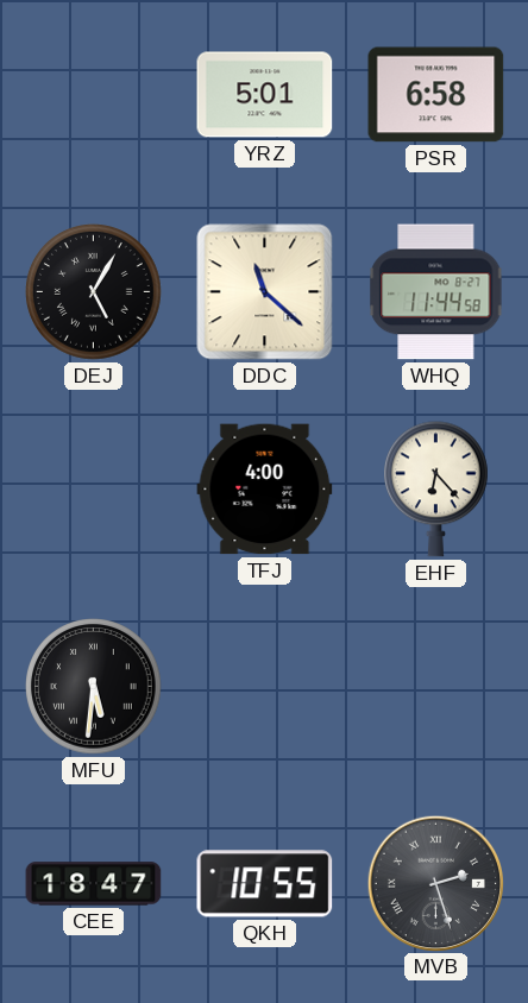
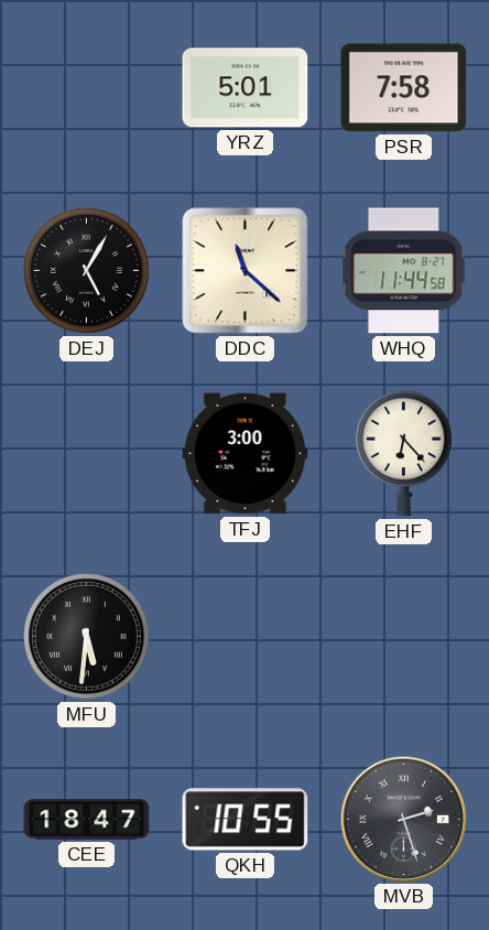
PSR: 6:58 -> 7:58
TFJ: 4:00 -> 3:00
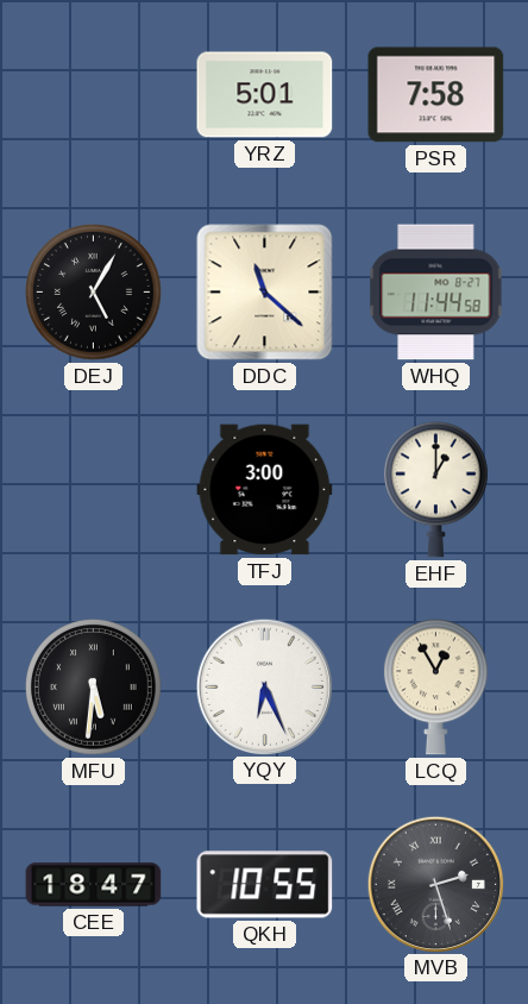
EHF: 6:23 -> 1:00
YQY: none -> 6:26
LCQ: none -> 12:55
